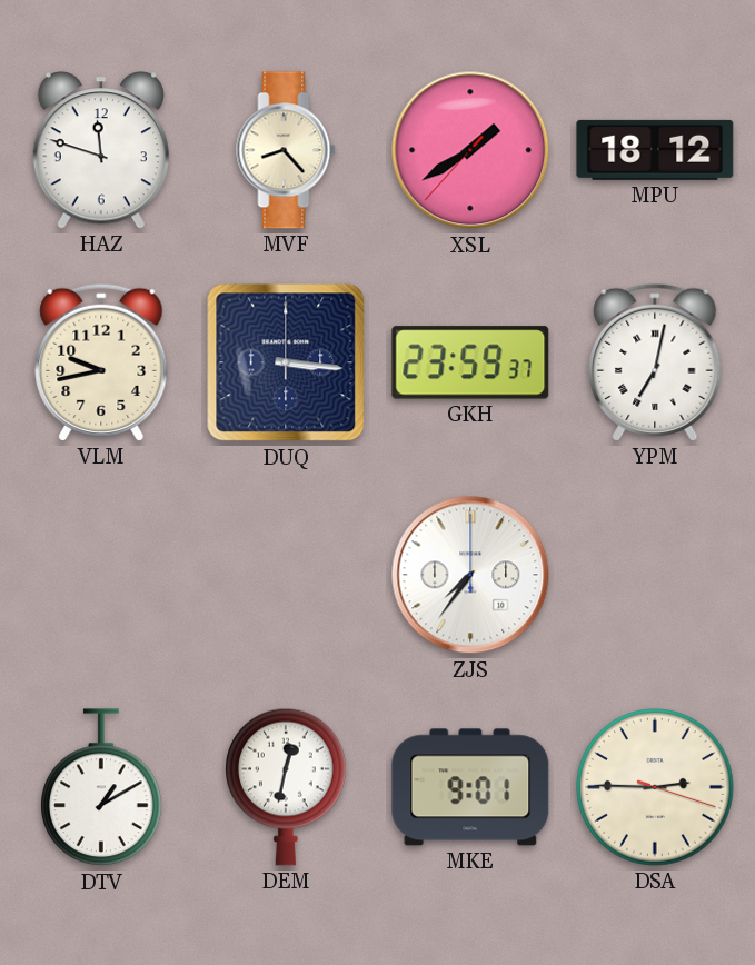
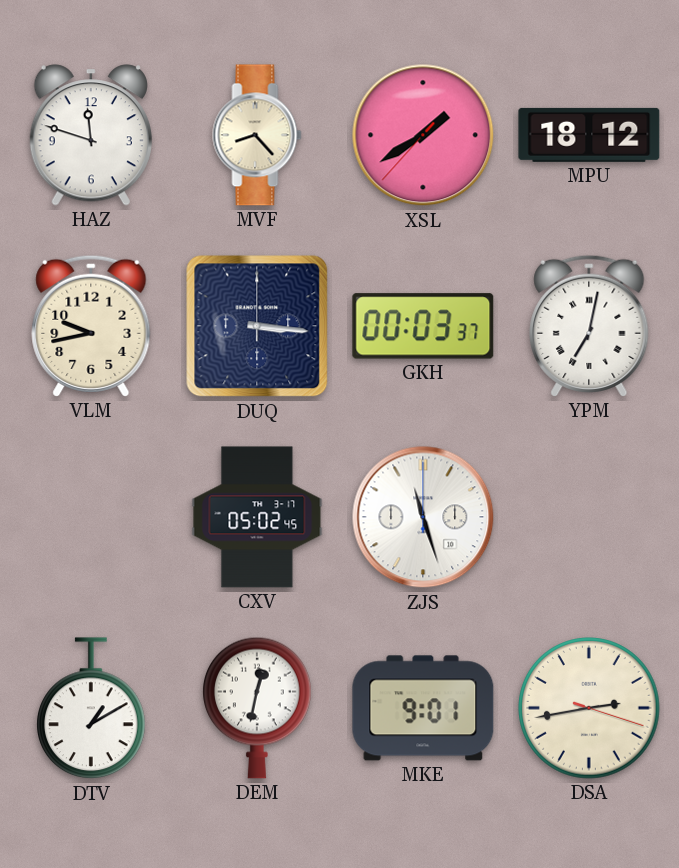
GKH: 23:59 -> 00:03
CXV: none -> 05:02
ZJS: 7:36 -> 11:27
DSA: 2:45 -> 2:43
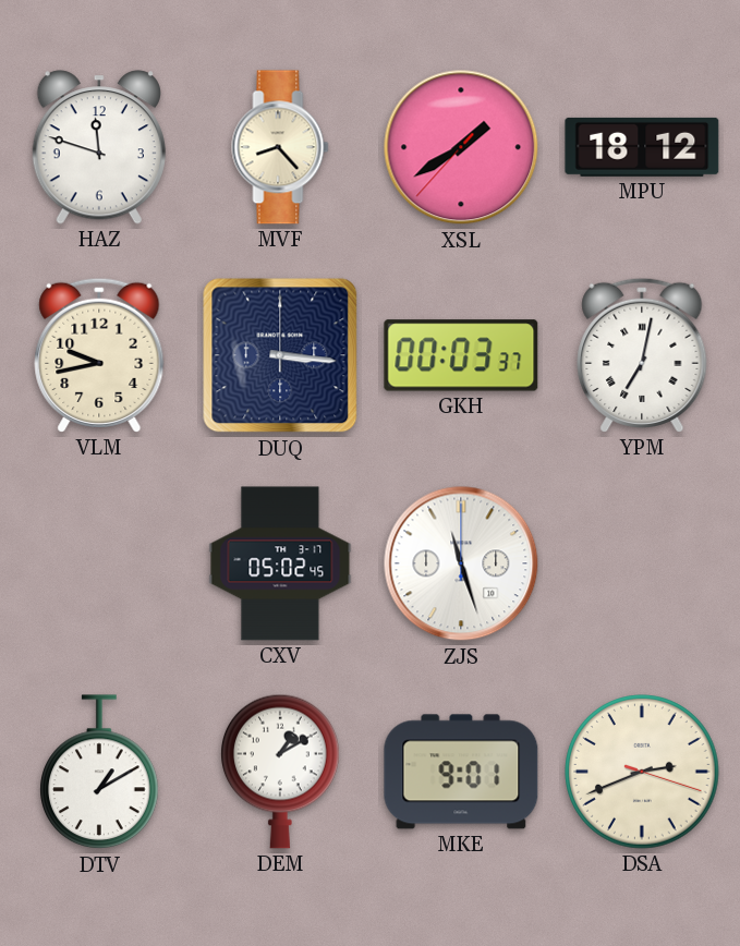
DEM: 12:32 -> 1:10
DSA: 2:43 -> 2:41
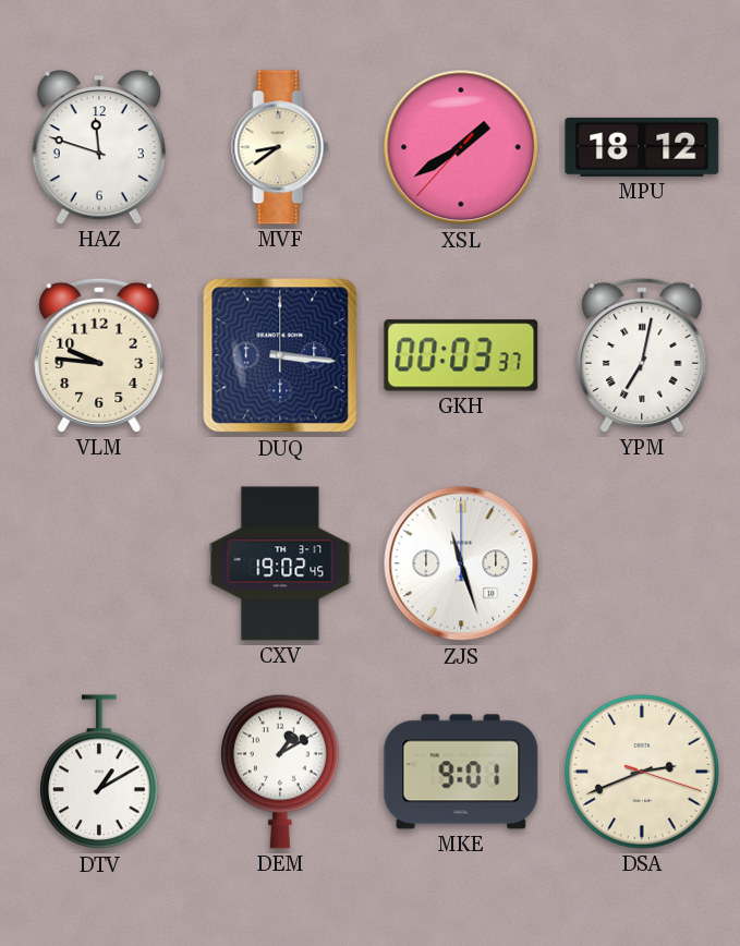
MVF: 8:23 -> 8:39
VLM: 9:43 -> 9:46
CXV: 05:02 -> 19:02
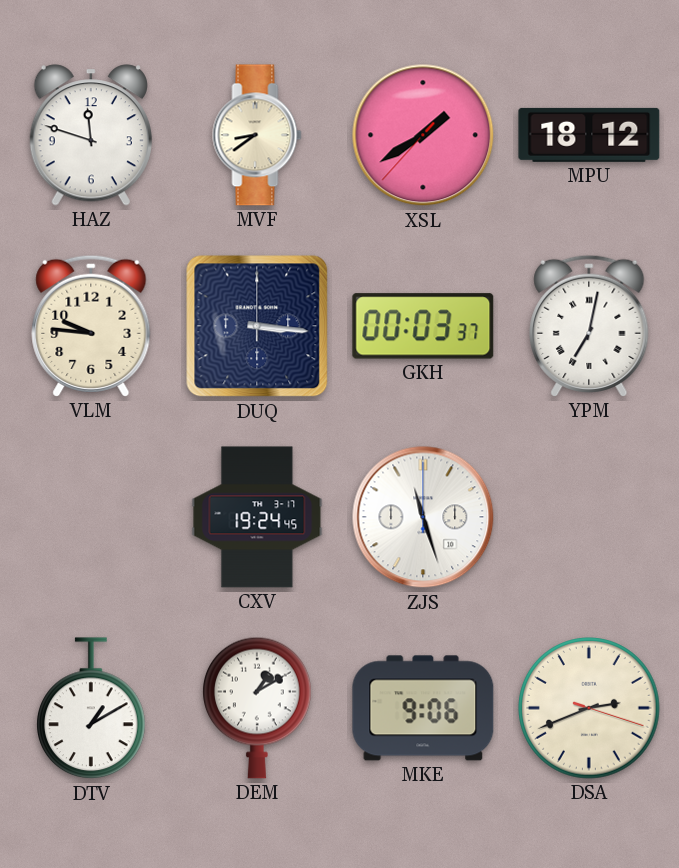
CXV: 19:02 -> 19:24
MKE: 9:01 -> 9:06
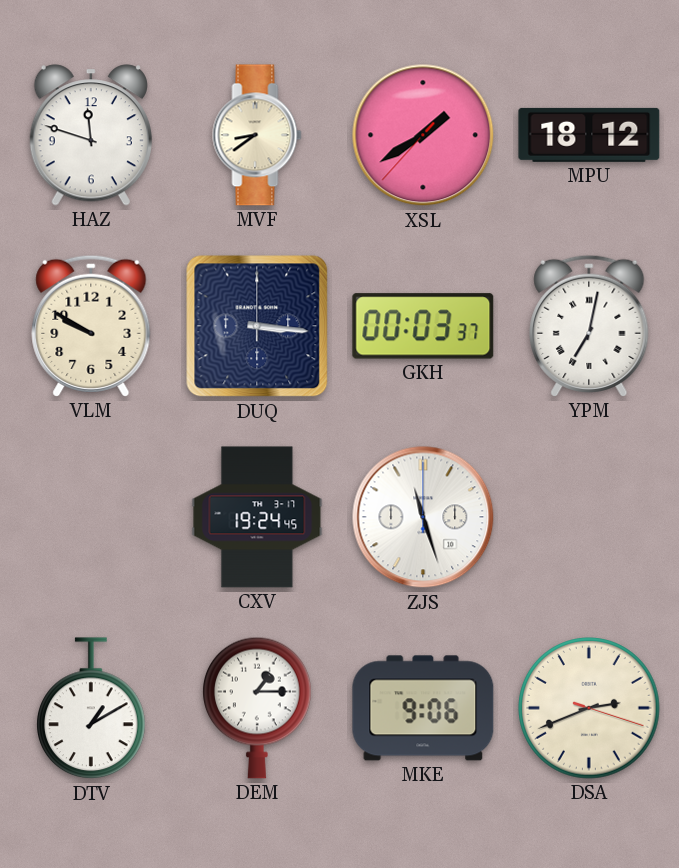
VLM: 9:46 -> 9:50
DEM: 1:10 -> 1:15
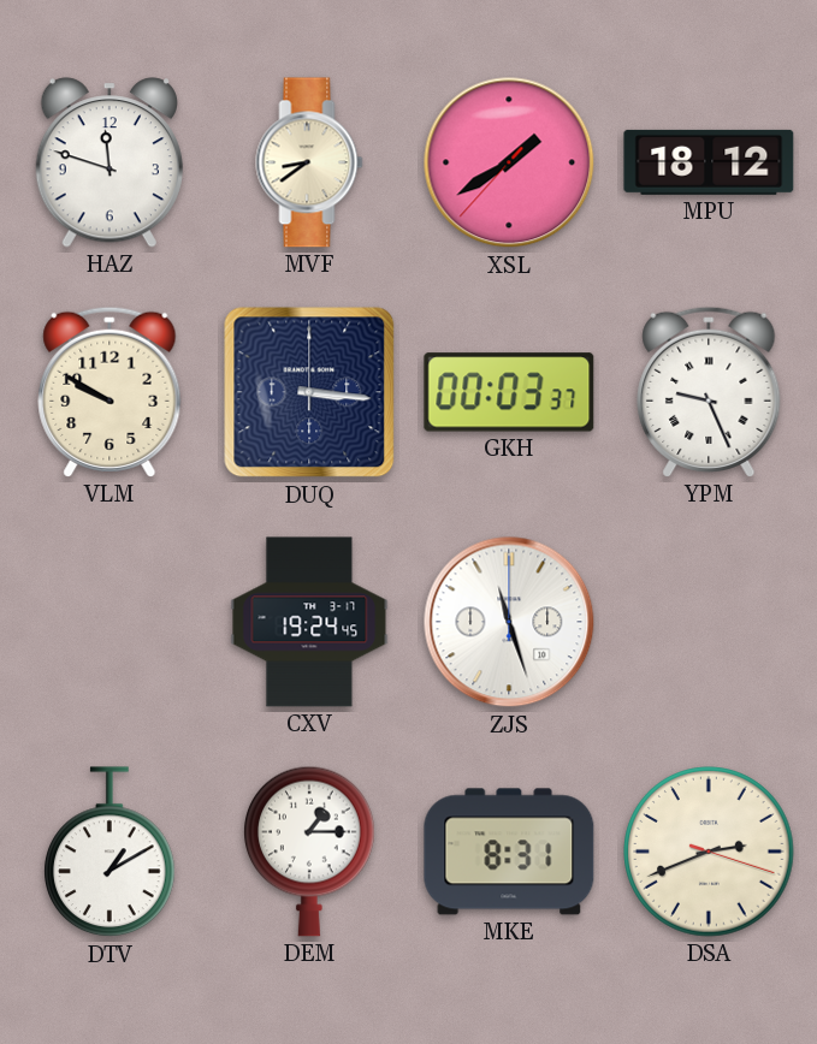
YPM: 7:02 -> 9:26
MKE: 9:06 -> 8:31
